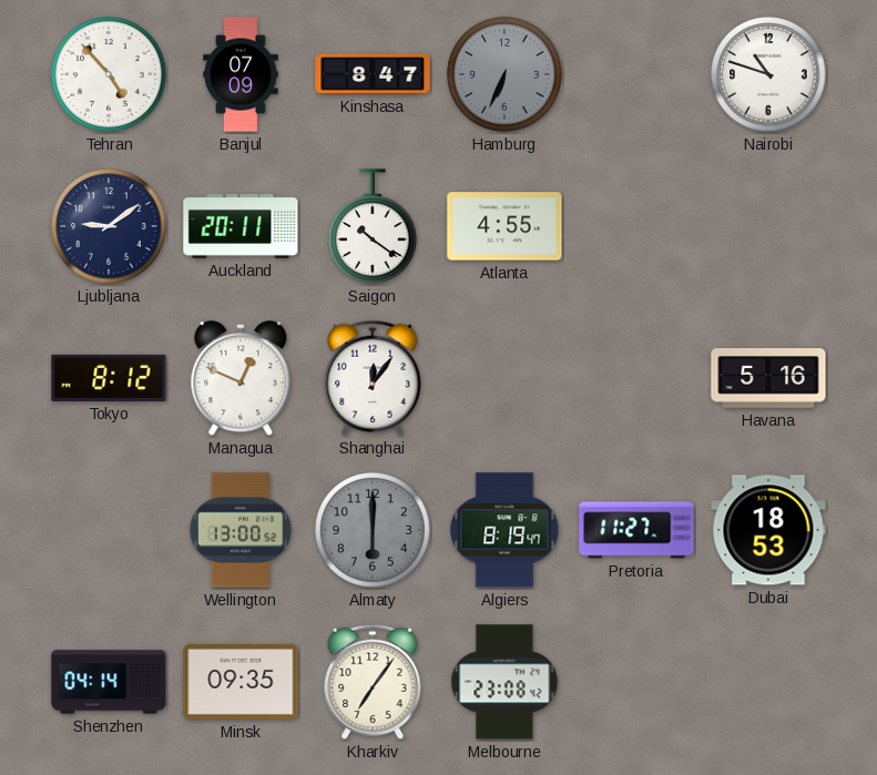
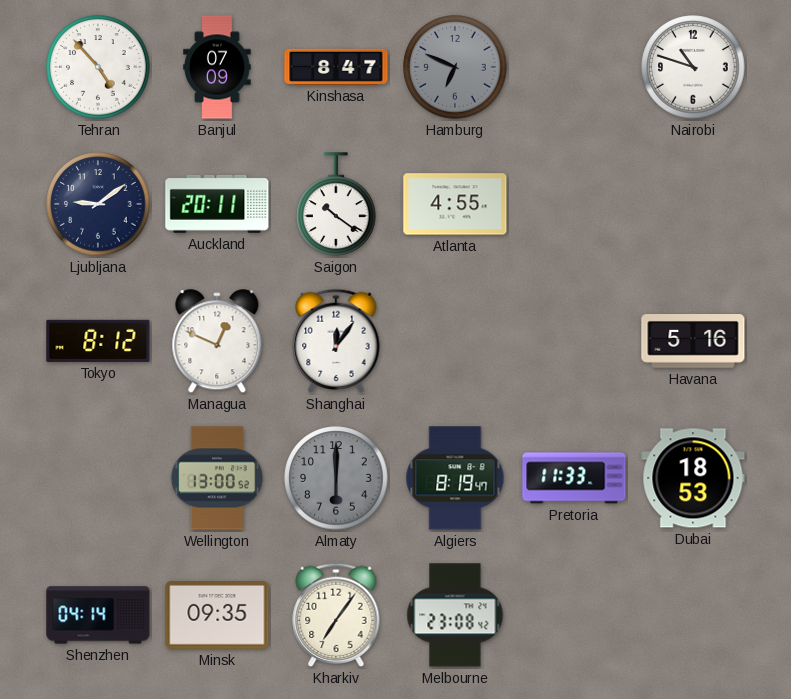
Hamburg: 6:34 -> 6:49
Pretoria: 11:27 -> 11:33
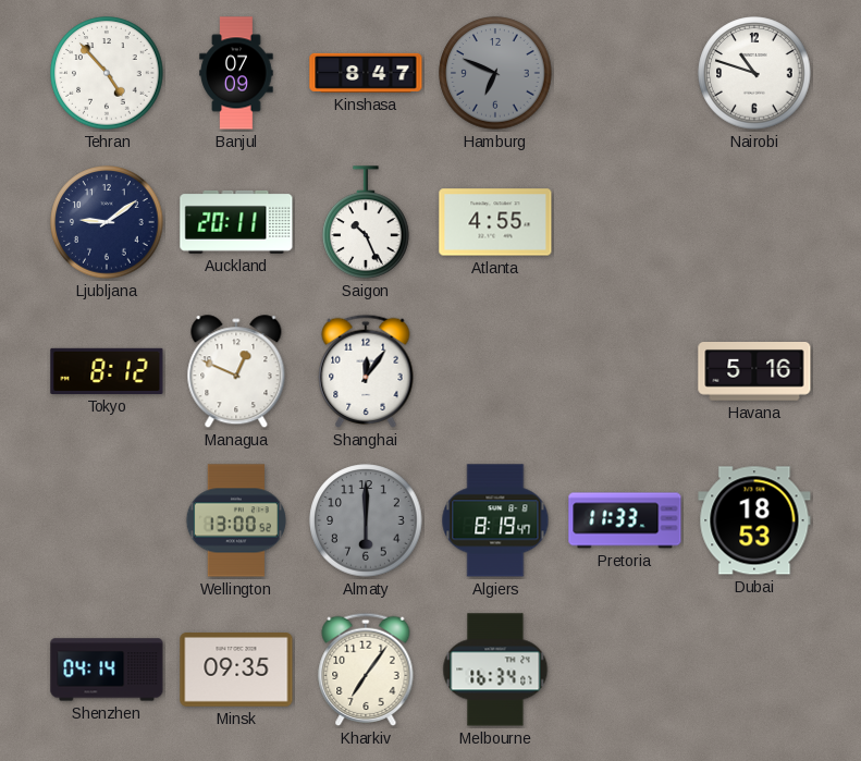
Saigon: 10:21 -> 10:26
Melbourne: 23:08 -> 16:34
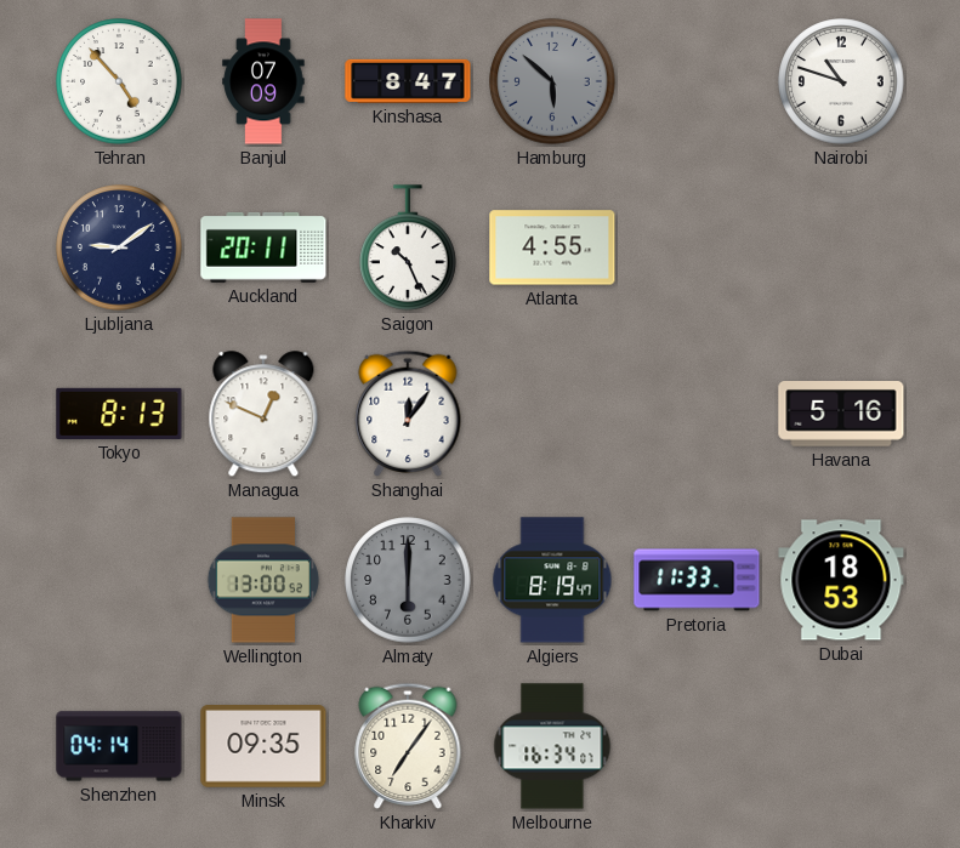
Hamburg: 6:49 -> 5:52
Tokyo: 8:12 -> 8:13
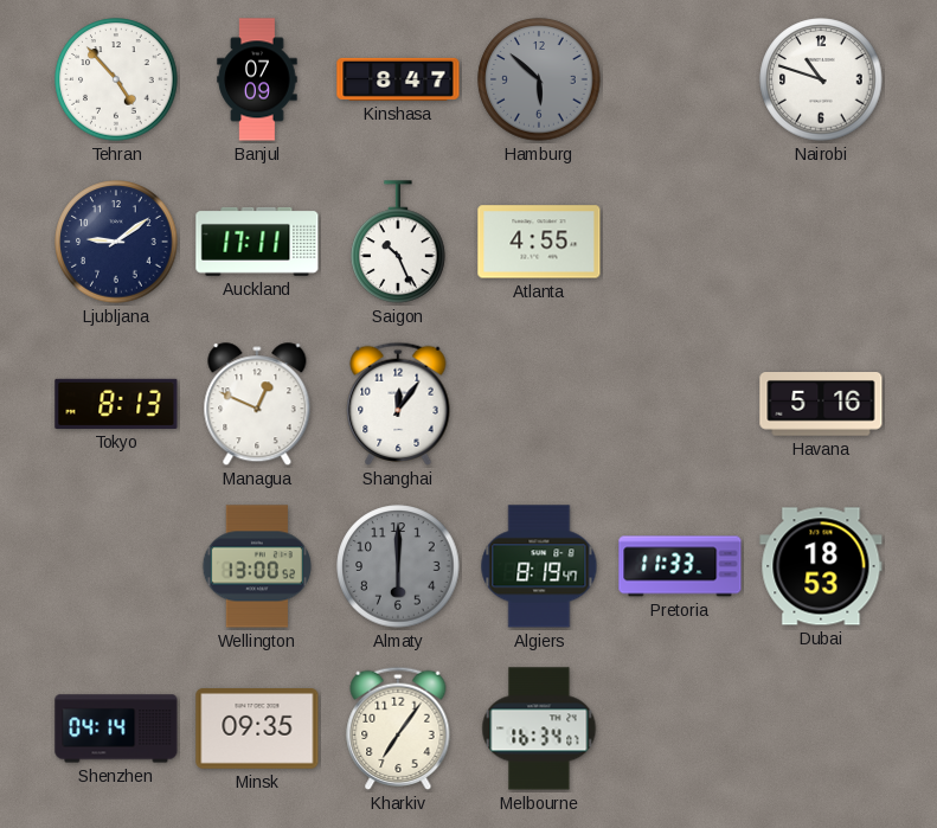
Auckland: 20:11 -> 17:11
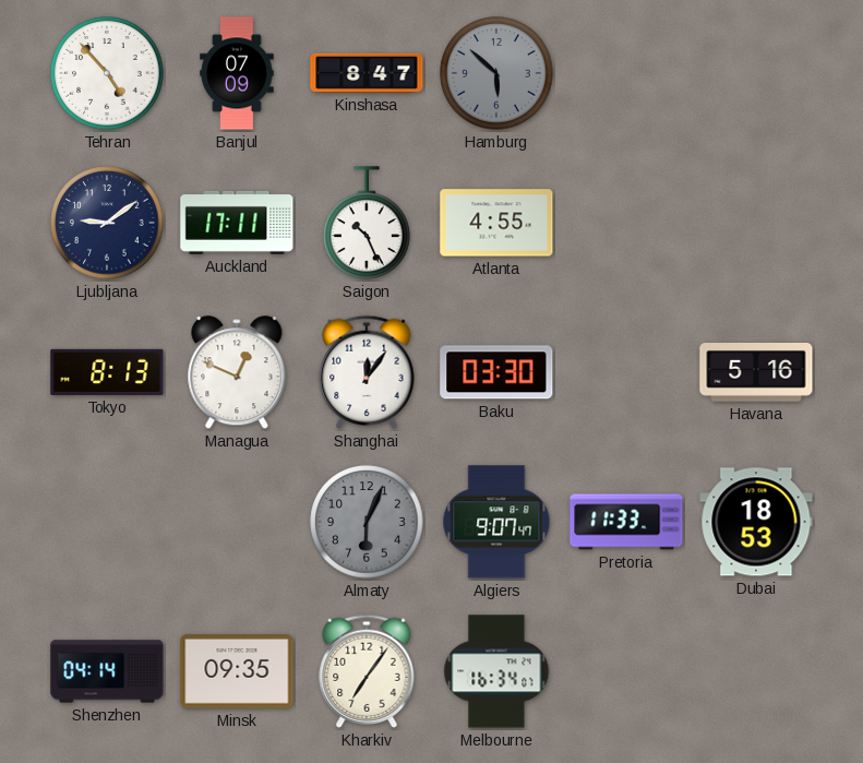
Nairobi: 10:48 -> none
Baku: none -> 03:30
Wellington: 13:00 -> none
Almaty: 6:00 -> 6:04
Algiers: 8:19 -> 9:07
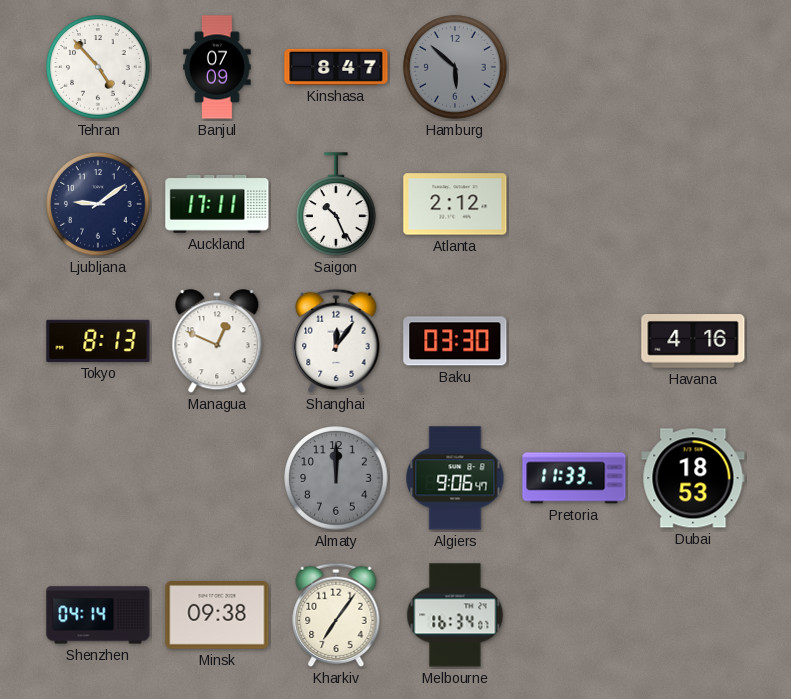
Atlanta: 4:55 -> 2:12
Havana: 5:16 -> 4:16
Almaty: 6:04 -> 12:00
Algiers: 9:07 -> 9:06
Minsk: 09:35 -> 09:38
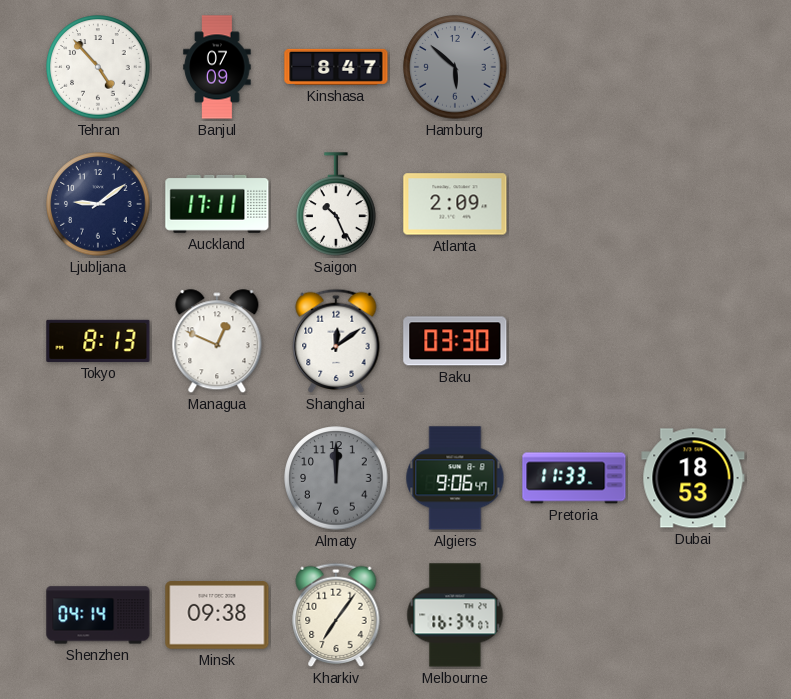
Atlanta: 2:12 -> 2:09
Shanghai: 12:06 -> 12:09
Havana: 4:16 -> none
